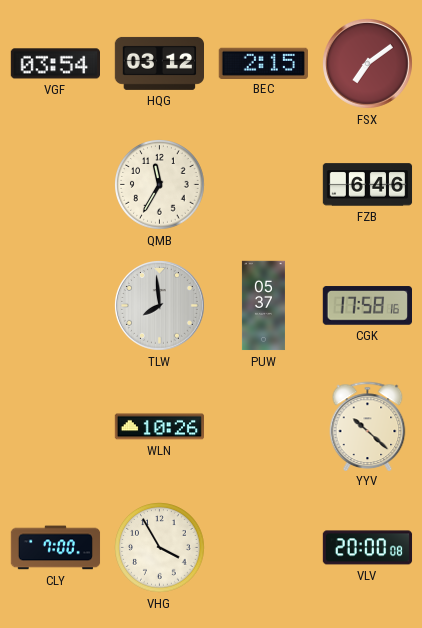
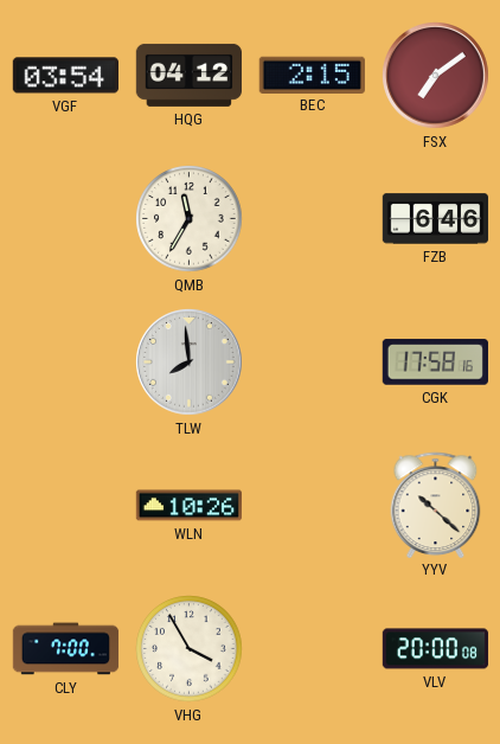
HQG: 03:12 -> 04:12
PUW: 05:37 -> none
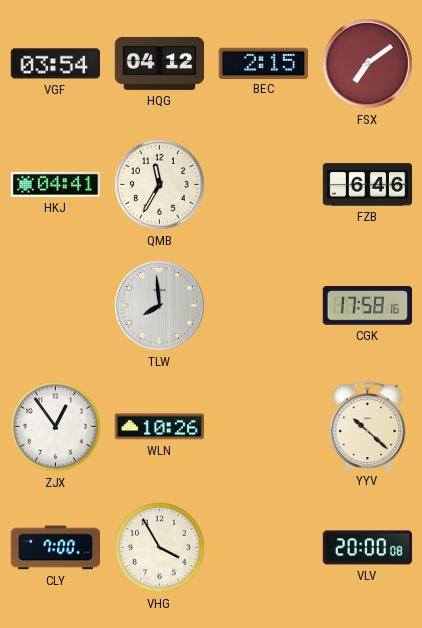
HKJ: none -> 04:41
ZJX: none -> 12:54
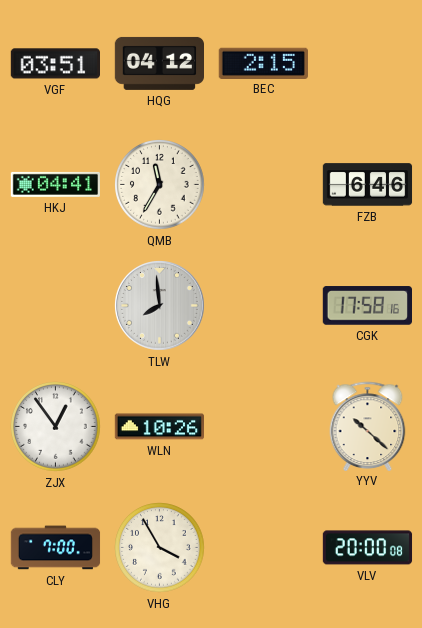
VGF: 03:54 -> 03:51
FSX: 7:09 -> none
